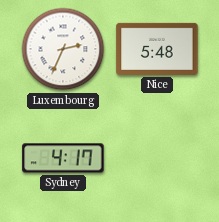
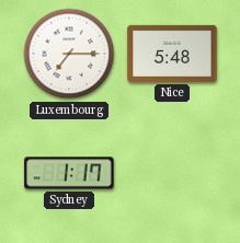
Luxembourg: 2:34 -> 7:15
Sydney: 4:17 -> 1:17
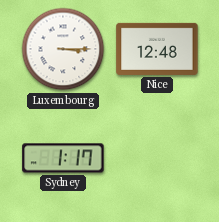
Luxembourg: 7:15 -> 3:15
Nice: 5:48 -> 12:48
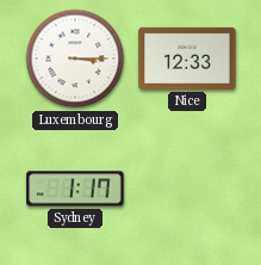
Nice: 12:48 -> 12:33
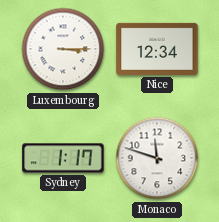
Nice: 12:33 -> 12:34
Monaco: none -> 11:48
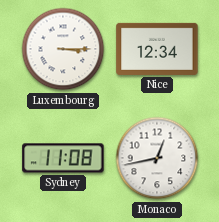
Sydney: 1:17 -> 11:08
Monaco: 11:48 -> 12:43
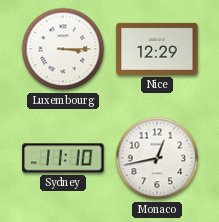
Nice: 12:34 -> 12:29
Sydney: 11:08 -> 11:10
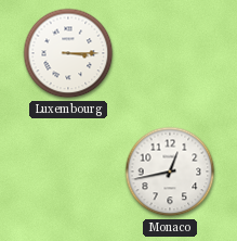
Nice: 12:29 -> none
Sydney: 11:10 -> none
